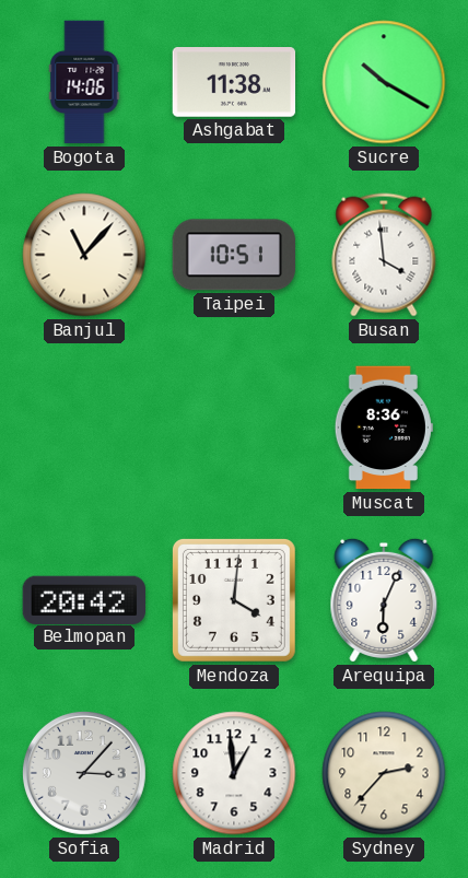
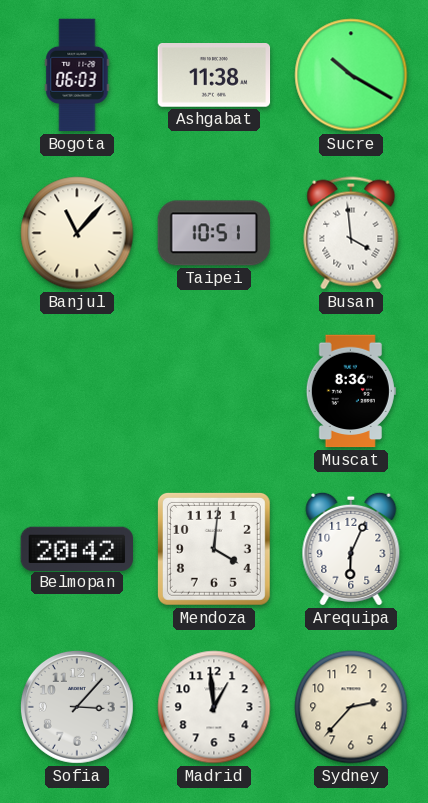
Bogota: 14:06 -> 06:03
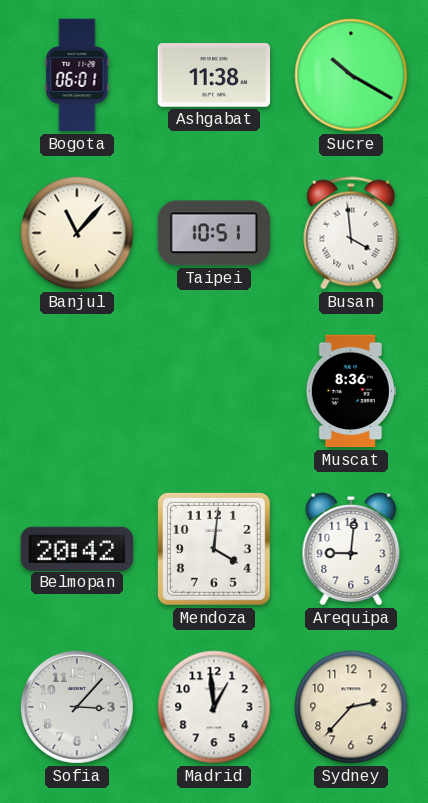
Bogota: 06:03 -> 06:01
Arequipa: 6:04 -> 9:01
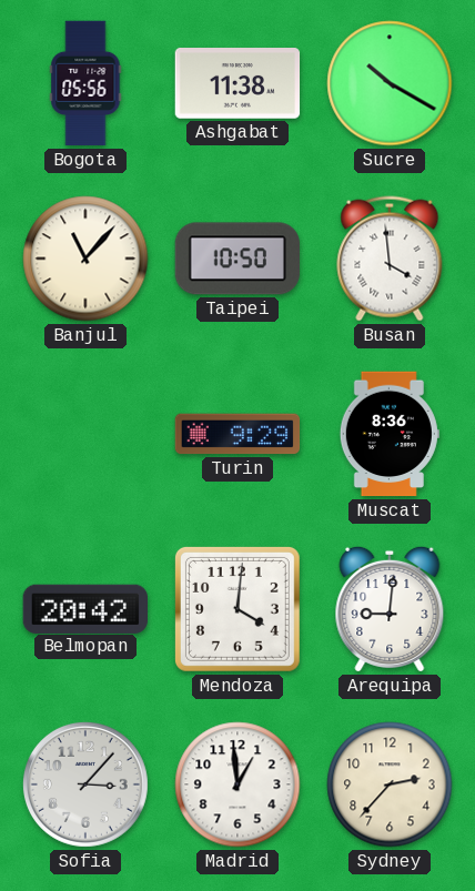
Bogota: 06:01 -> 05:56
Taipei: 10:51 -> 10:50
Turin: none -> 9:29
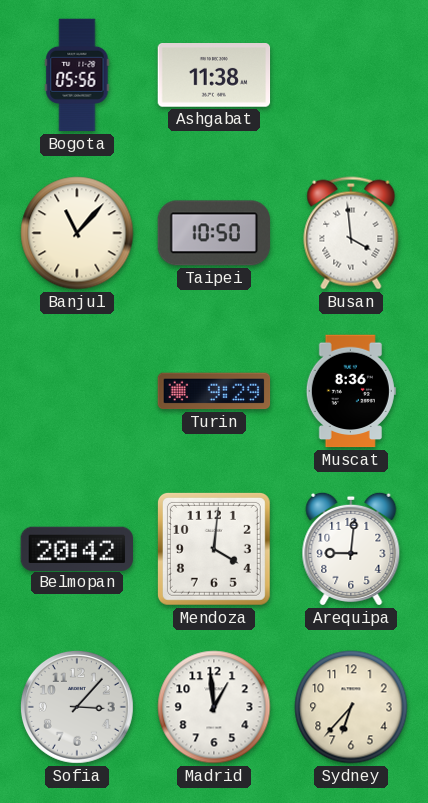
Sucre: 10:20 -> none
Sydney: 2:37 -> 6:37
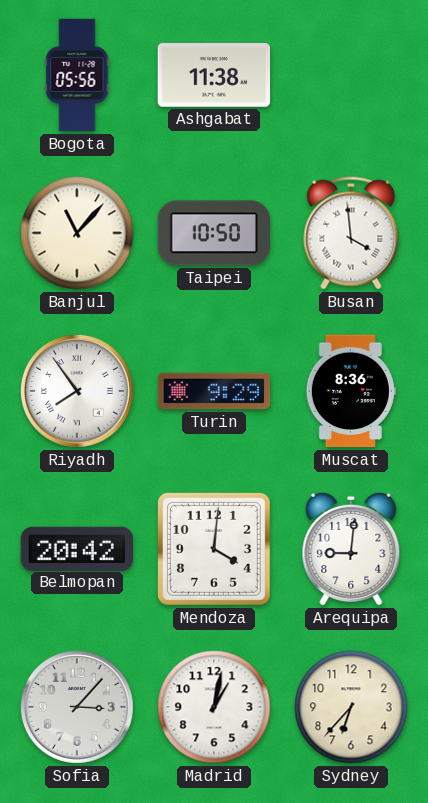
Riyadh: none -> 7:54
Madrid: 12:59 -> 1:02
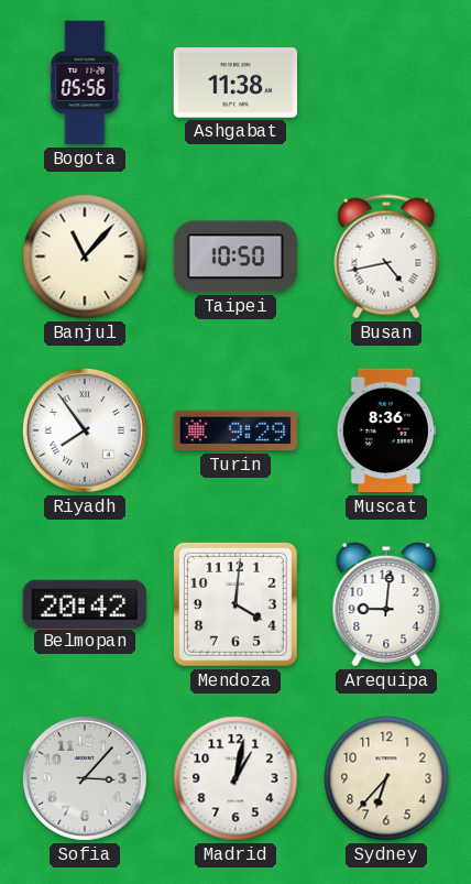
Busan: 3:59 -> 4:43
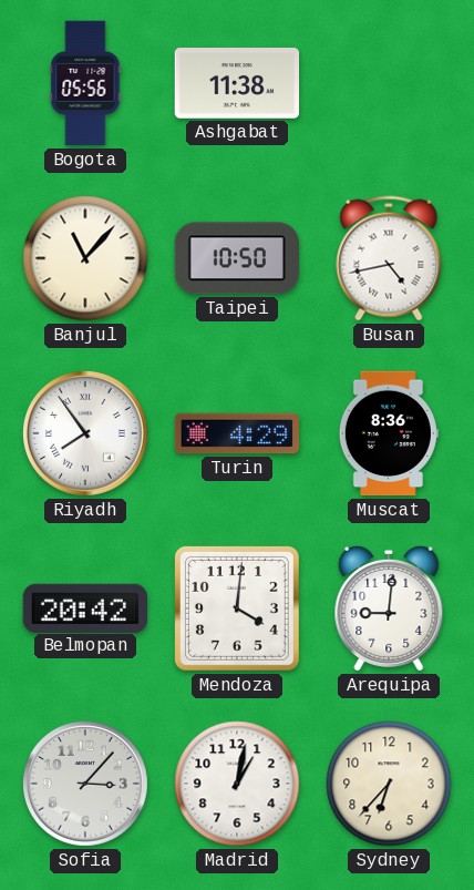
Turin: 9:29 -> 4:29
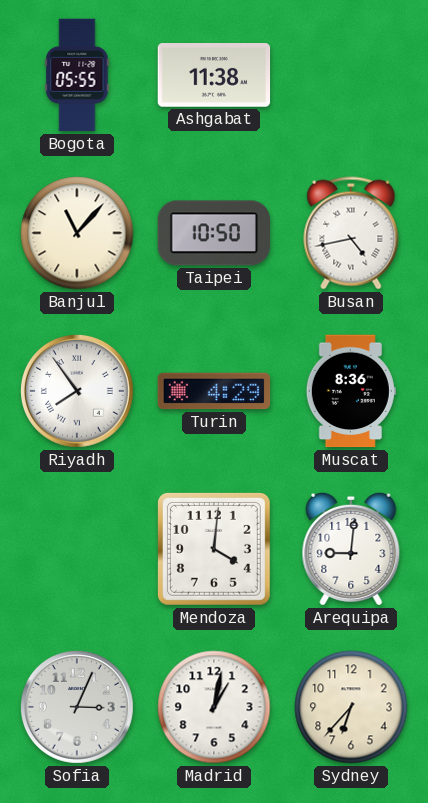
Bogota: 05:56 -> 05:55
Belmopan: 20:42 -> none
Sofia: 3:07 -> 3:04
